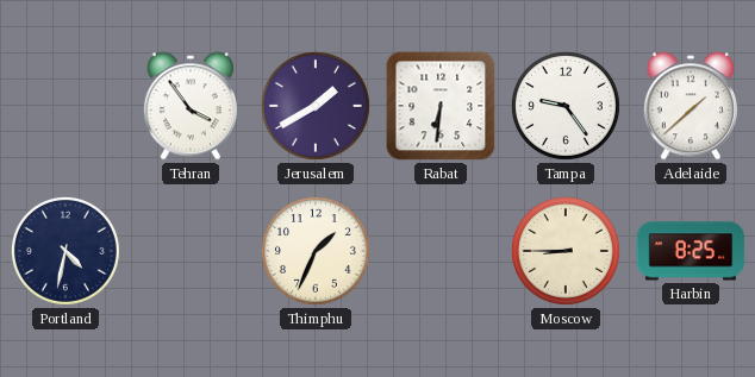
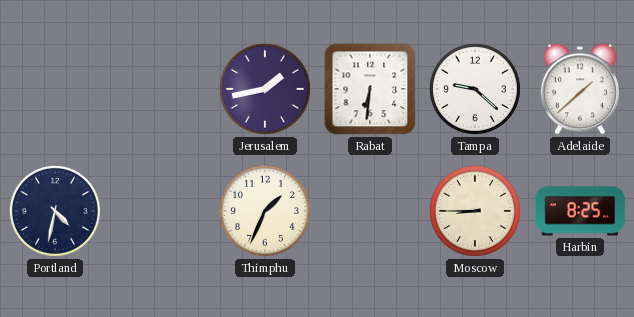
Tehran: 3:54 -> none
Jerusalem: 1:40 -> 1:43
Tampa: 9:24 -> 9:22
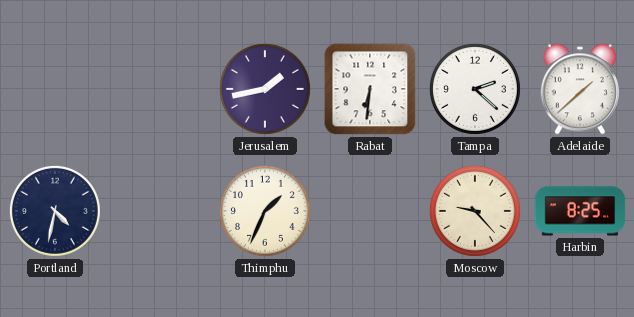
Tampa: 9:22 -> 2:22
Moscow: 8:45 -> 9:23
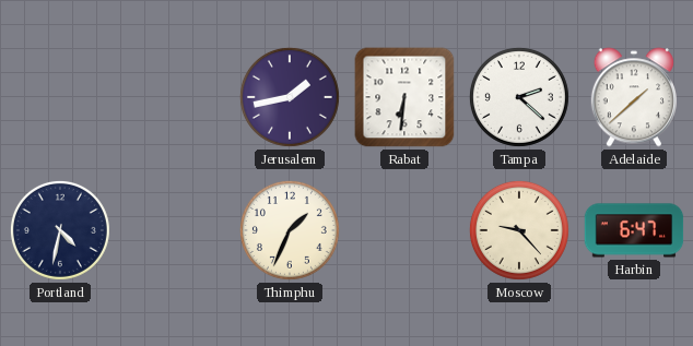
Harbin: 8:25 -> 6:47
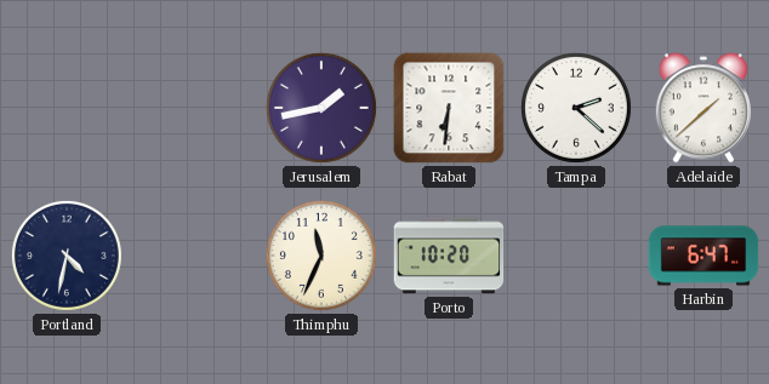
Thimphu: 1:34 -> 11:34
Porto: none -> 10:20
Moscow: 9:23 -> none
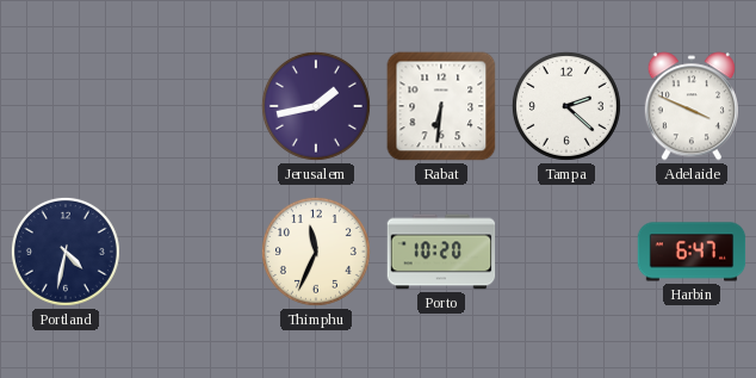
Adelaide: 1:38 -> 3:49
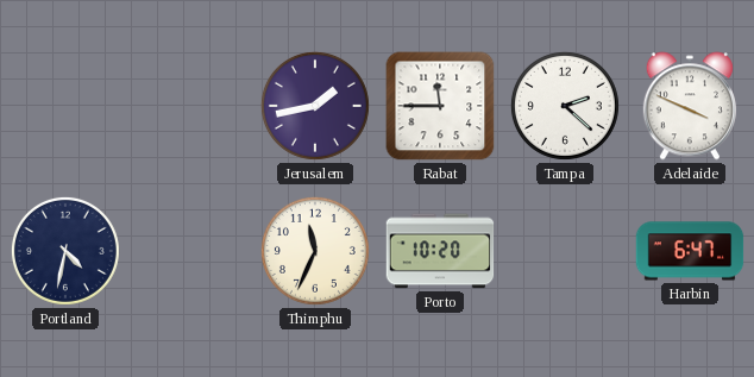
Rabat: 6:31 -> 11:45
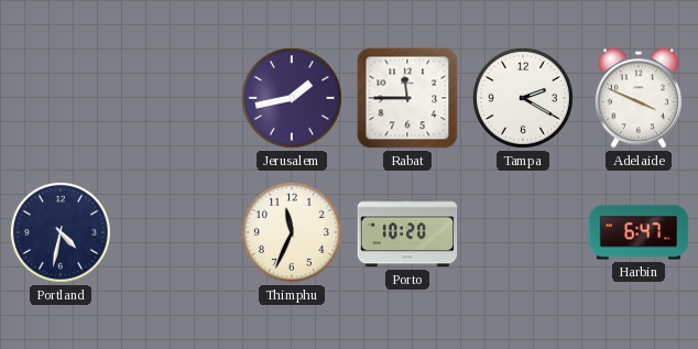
Tampa: 2:22 -> 2:20
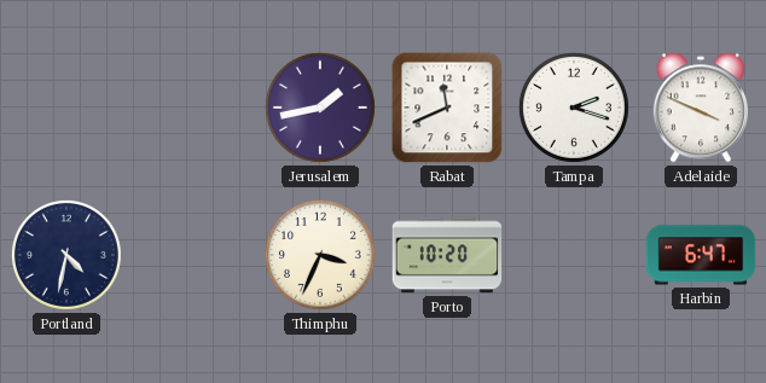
Rabat: 11:45 -> 11:41
Tampa: 2:20 -> 2:18
Thimphu: 11:34 -> 3:34
